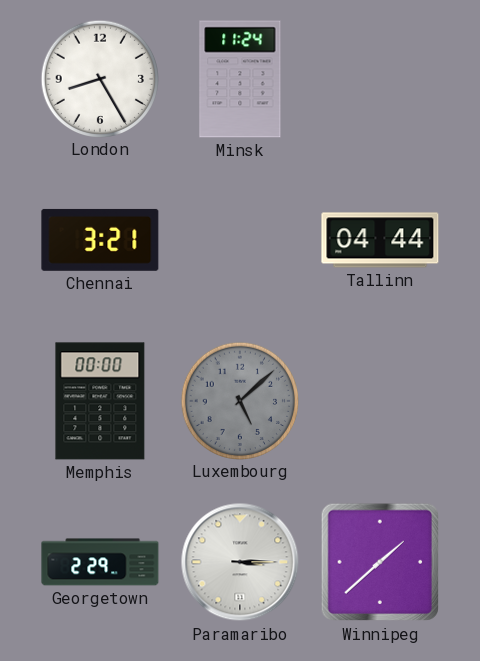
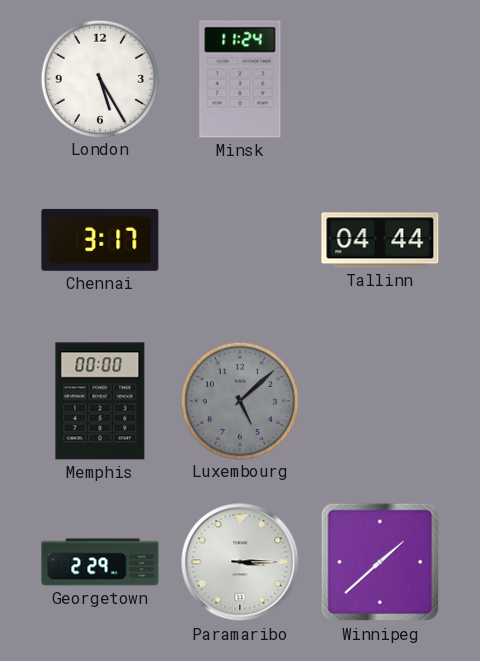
London: 8:25 -> 5:25
Chennai: 3:21 -> 3:17
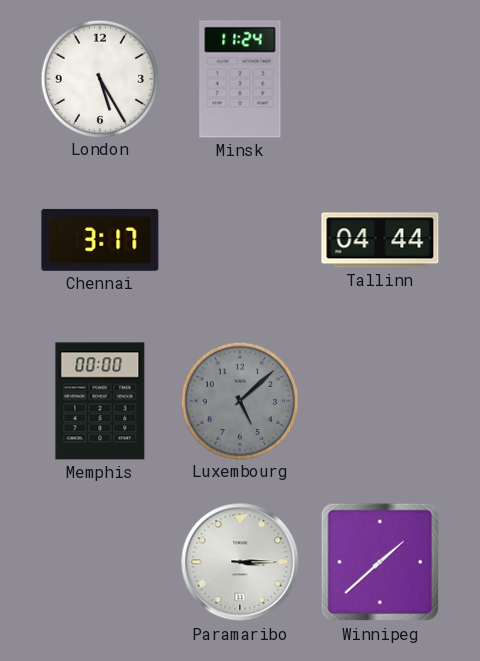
Georgetown: 2:29 -> none
